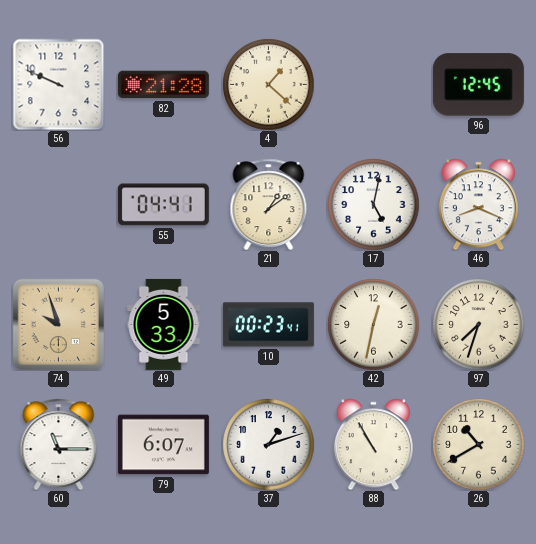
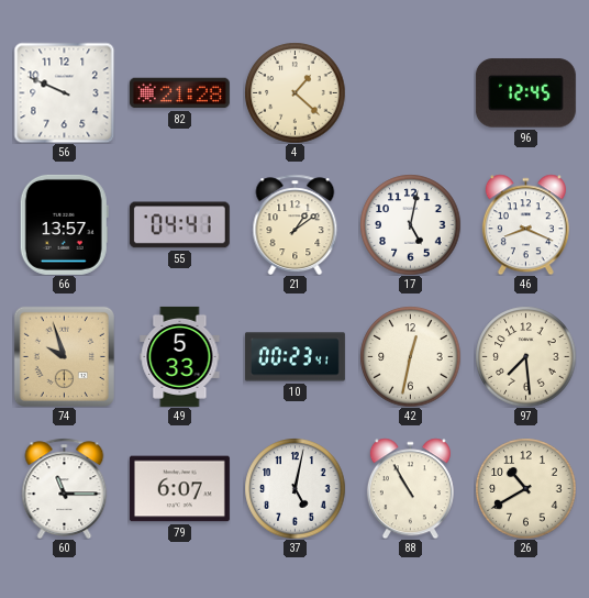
66: none -> 13:57
97: 7:33 -> 7:29
37: 1:12 -> 5:02
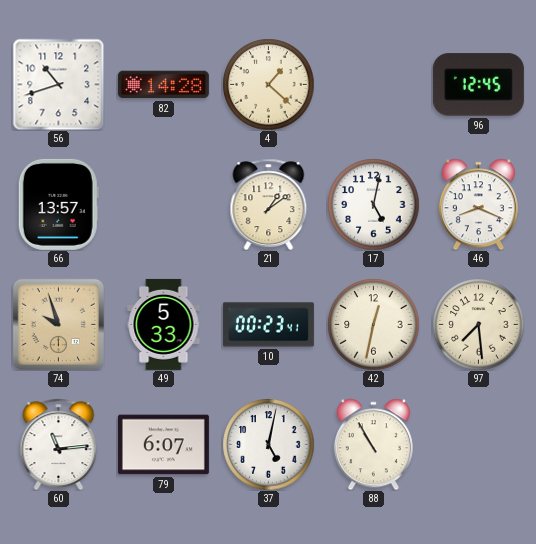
56: 9:49 -> 10:42
82: 21:28 -> 14:28
55: 04:41 -> none
60: 11:15 -> 11:14
26: 10:40 -> none
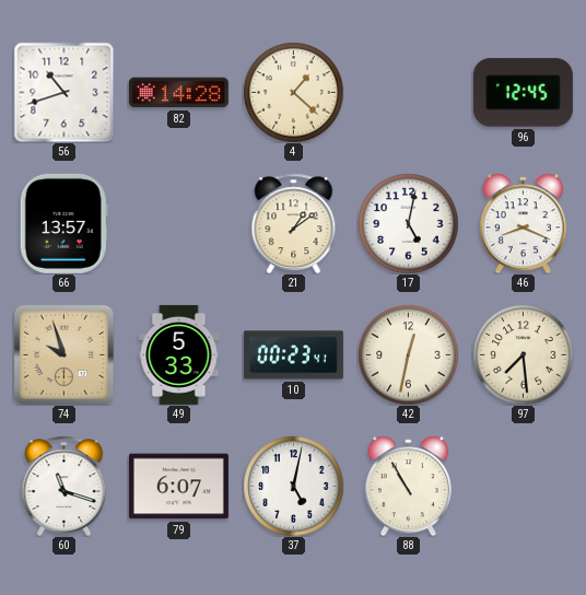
60: 11:14 -> 11:18
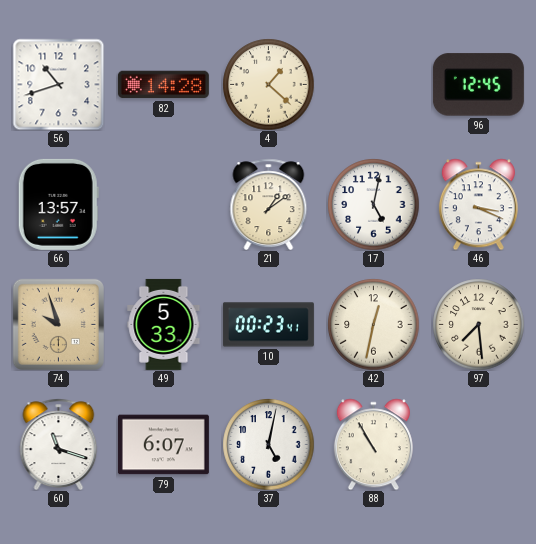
46: 8:19 -> 3:19
